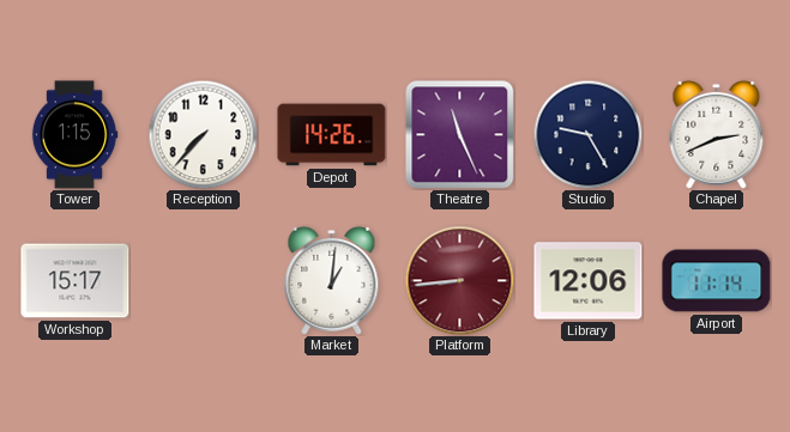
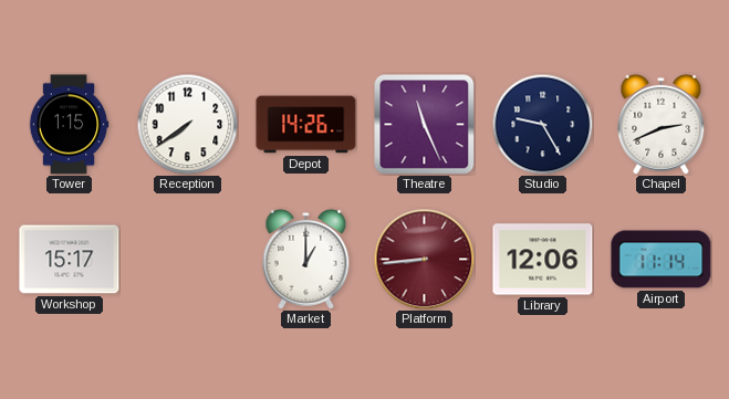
Reception: 7:37 -> 7:39
Market: 1:01 -> 1:00
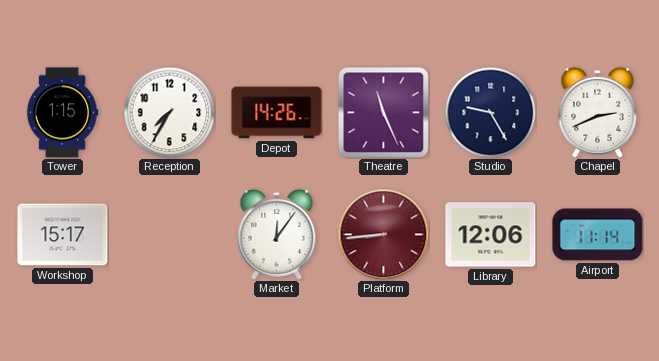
Reception: 7:39 -> 7:35
Market: 1:00 -> 12:06
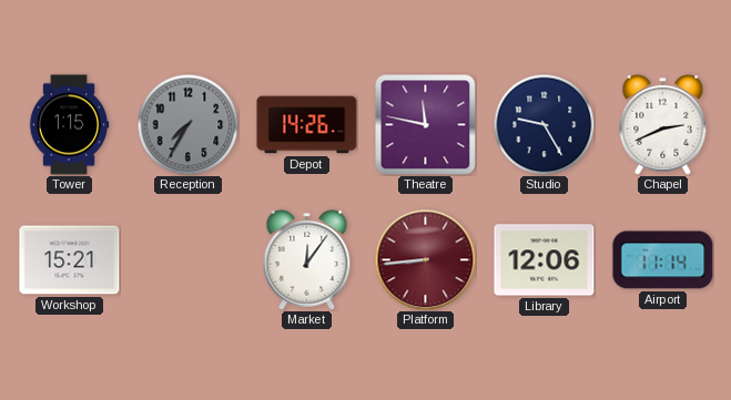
Reception dial: white -> grey
Theatre: 11:26 -> 11:47
Workshop: 15:17 -> 15:21
